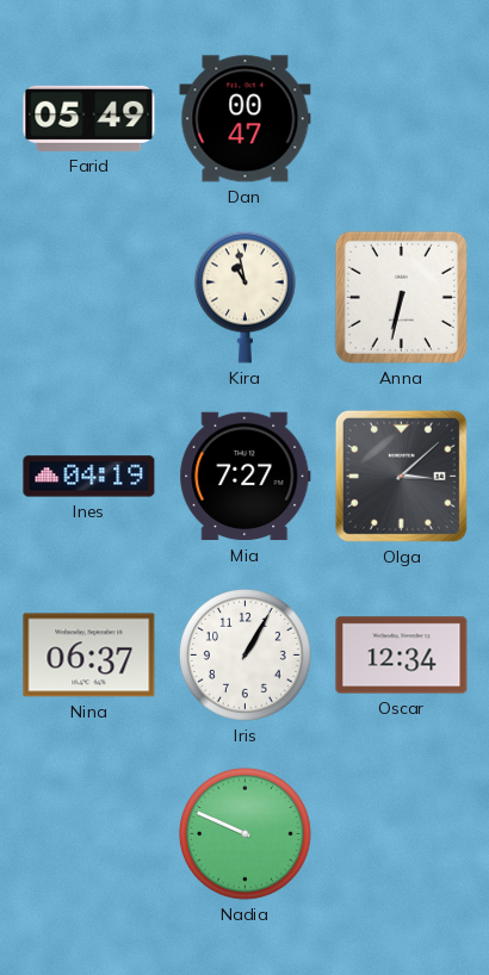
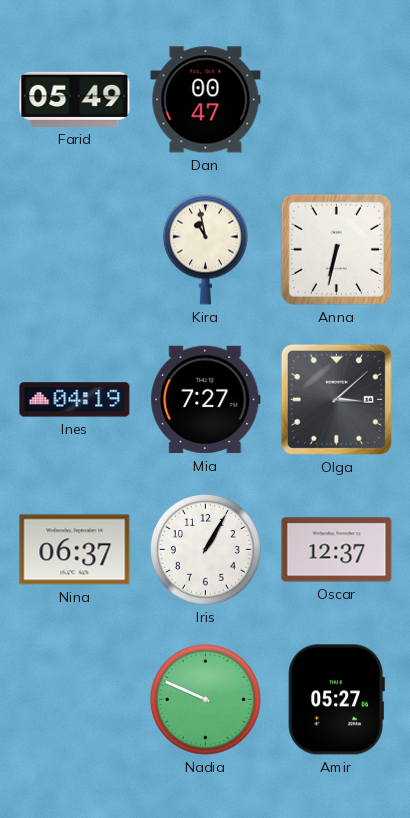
Oscar: 12:34 -> 12:37
Amir: none -> 05:27
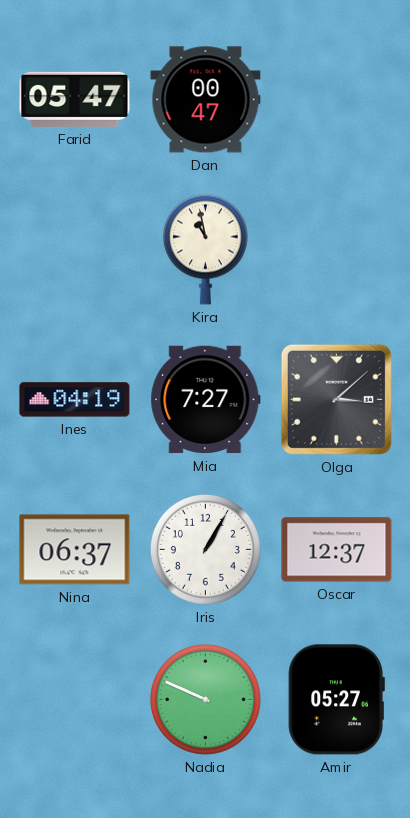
Farid: 05:49 -> 05:47
Anna: 6:32 -> none
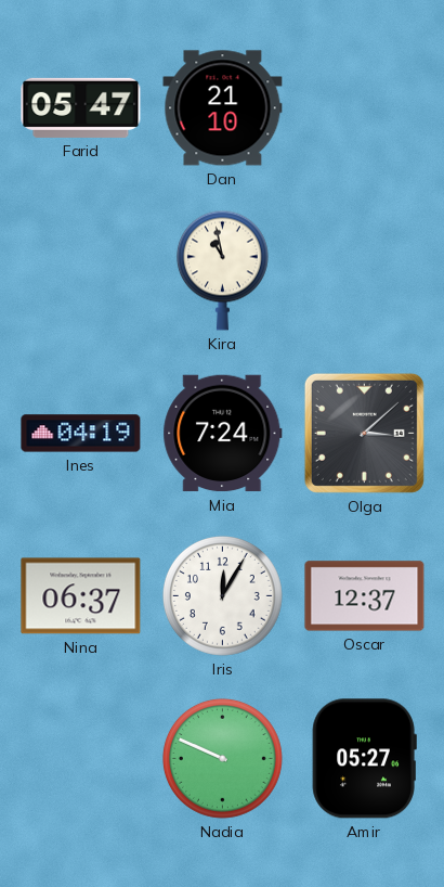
Dan: 00:47 -> 21:10
Mia: 7:27 -> 7:24
Iris: 1:05 -> 12:05
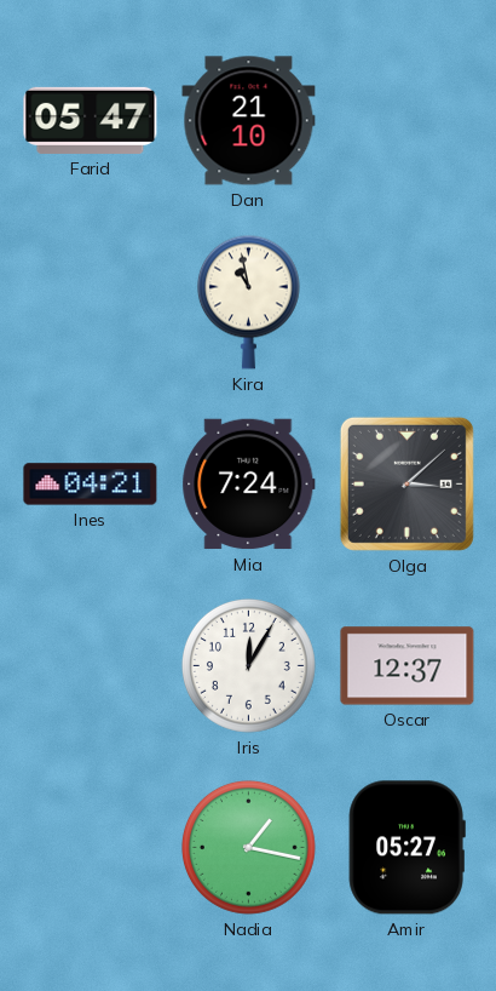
Ines: 04:19 -> 04:21
Nina: 06:37 -> none
Nadia: 9:49 -> 1:17
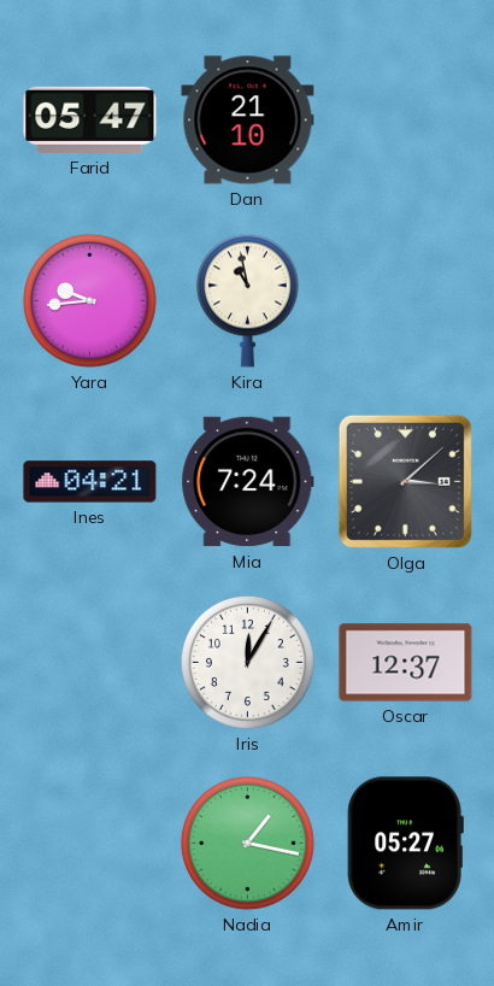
Yara: none -> 9:44
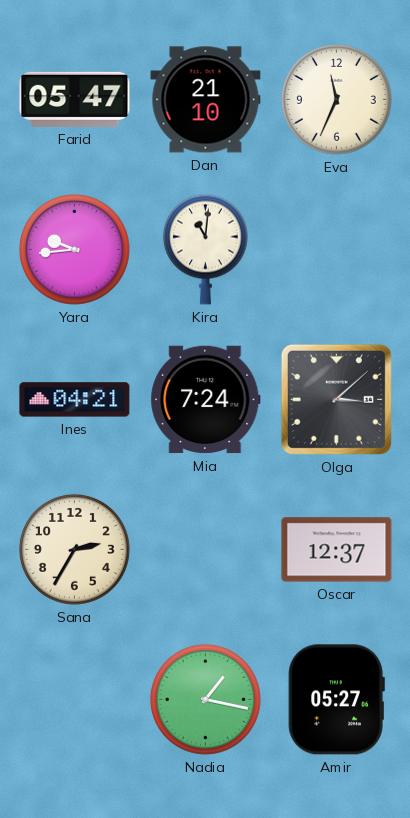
Eva: none -> 11:34
Kira: 10:58 -> 11:01
Sana: none -> 2:35
Iris: 12:05 -> none
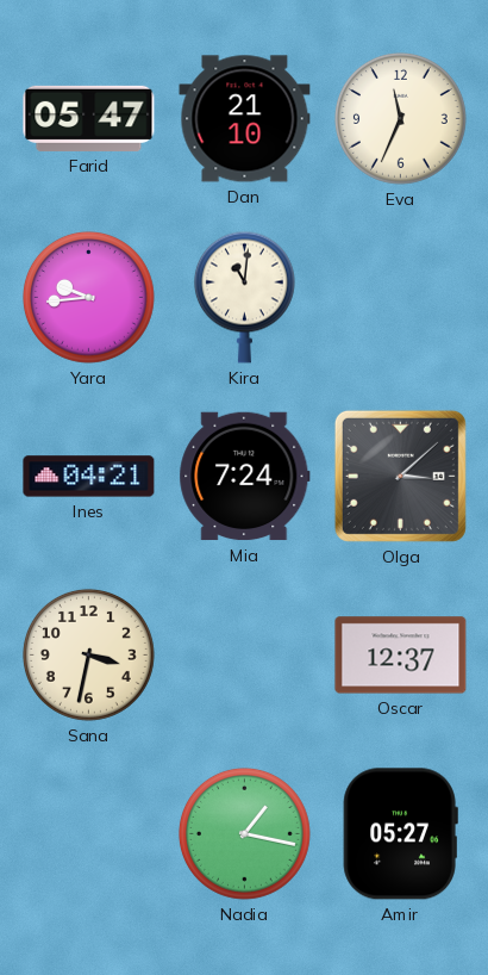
Sana: 2:35 -> 3:32
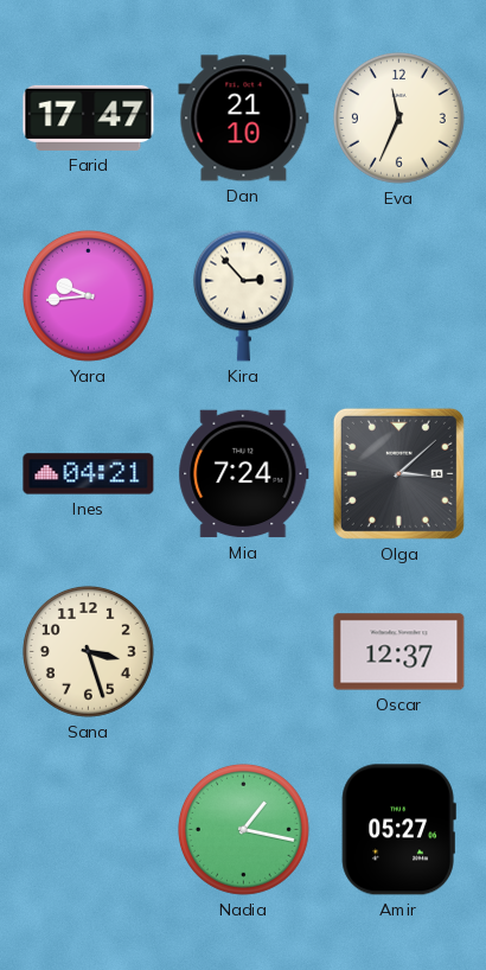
Farid: 05:47 -> 17:47
Kira: 11:01 -> 2:53
Sana: 3:32 -> 3:27
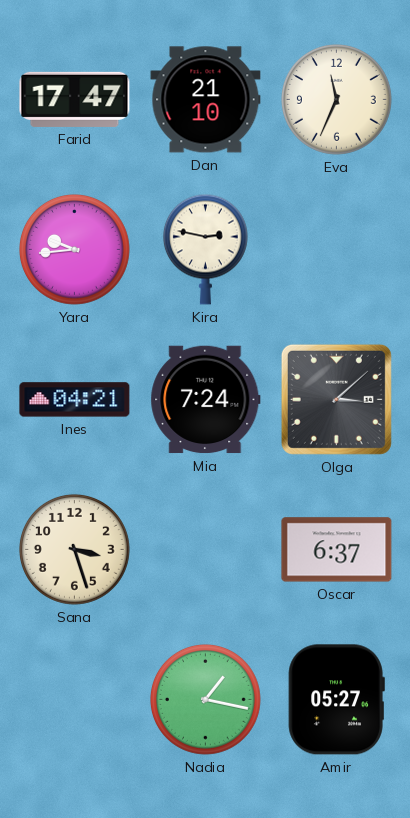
Kira: 2:53 -> 2:47
Oscar: 12:37 -> 6:37
